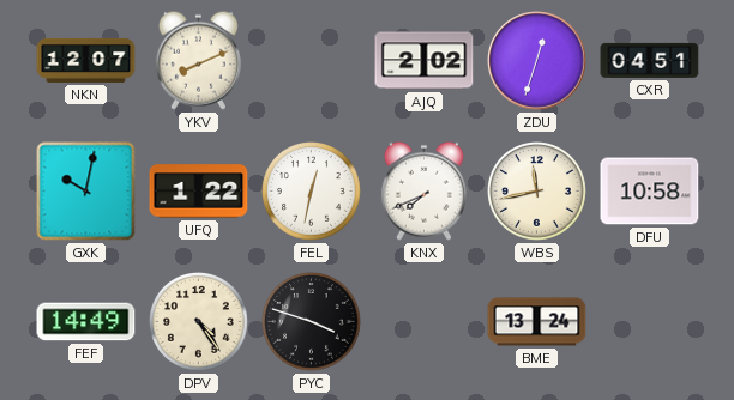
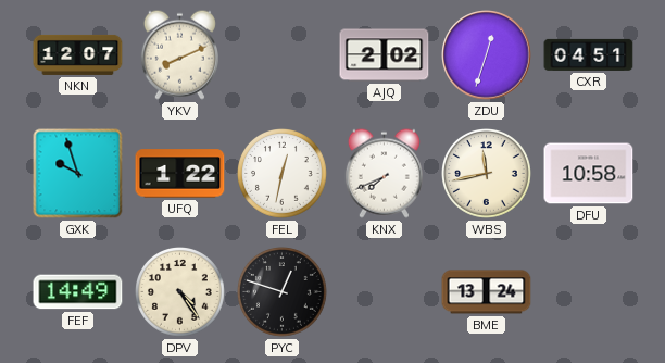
GXK: 10:02 -> 9:57
PYC: 3:48 -> 12:48
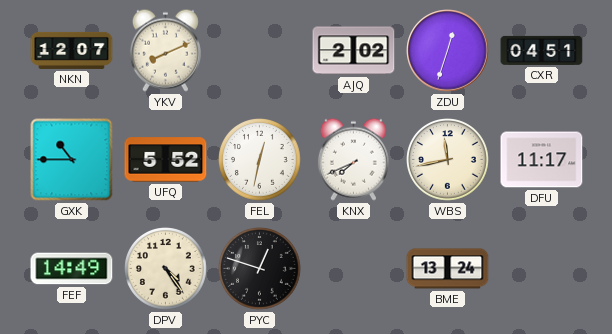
GXK: 9:57 -> 10:45
UFQ: 1:22 -> 5:52
DFU: 10:58 -> 11:17
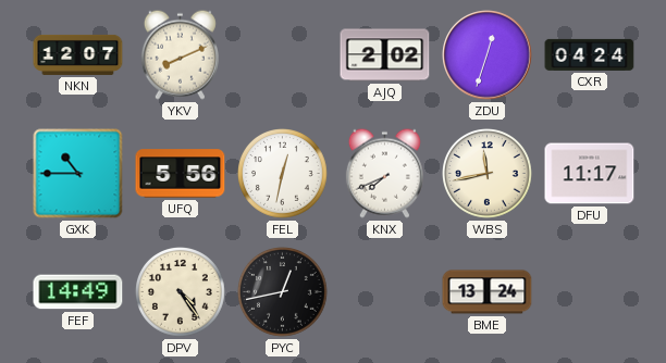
CXR: 04:51 -> 04:24
UFQ: 5:52 -> 5:56
PYC: 12:48 -> 12:43
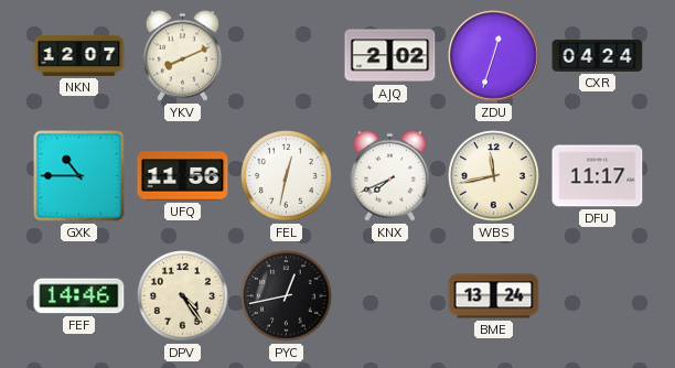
UFQ: 5:56 -> 11:56
FEF: 14:49 -> 14:46
